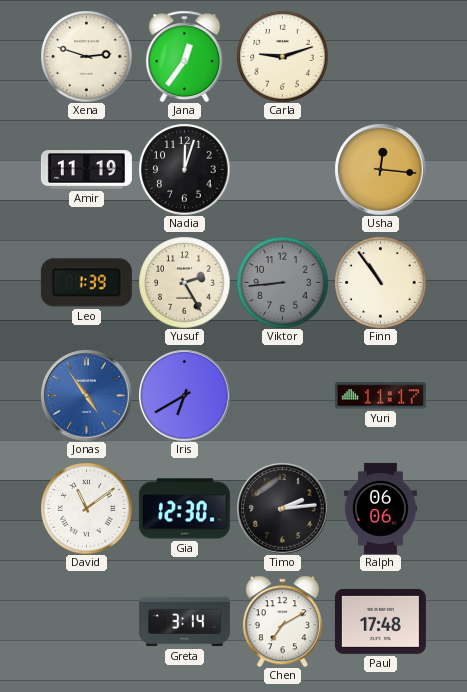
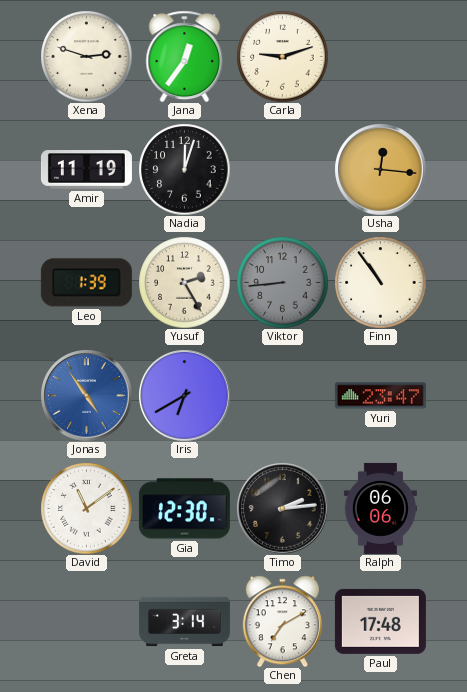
Yuri: 11:17 -> 23:47
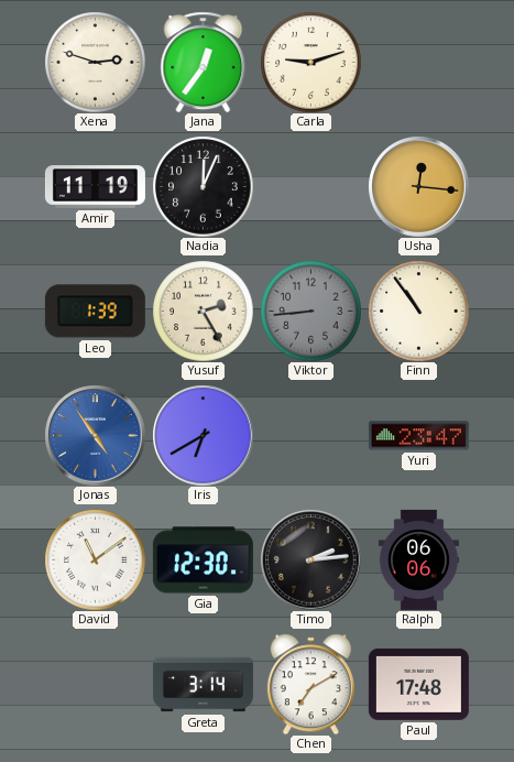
Nadia: 12:03 -> 12:04
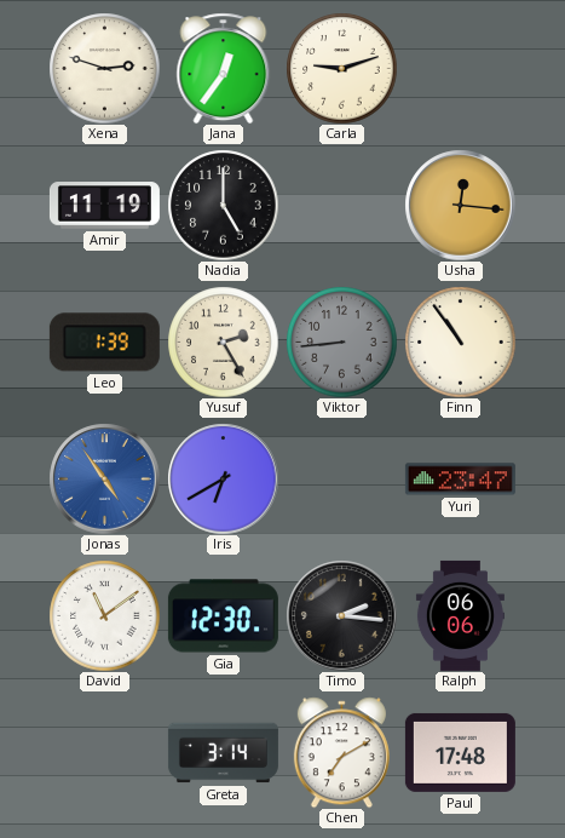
Nadia: 12:04 -> 5:00
Timo: 2:14 -> 2:16
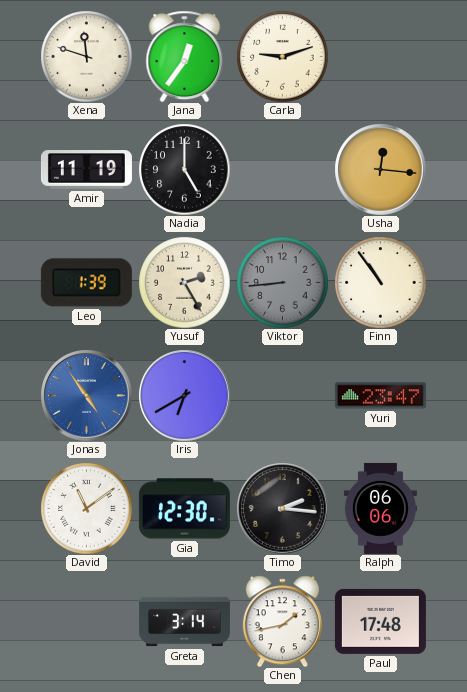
Xena: 2:48 -> 11:48
Chen: 7:10 -> 1:43
